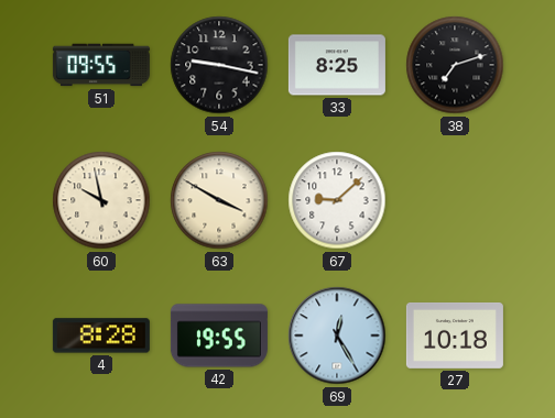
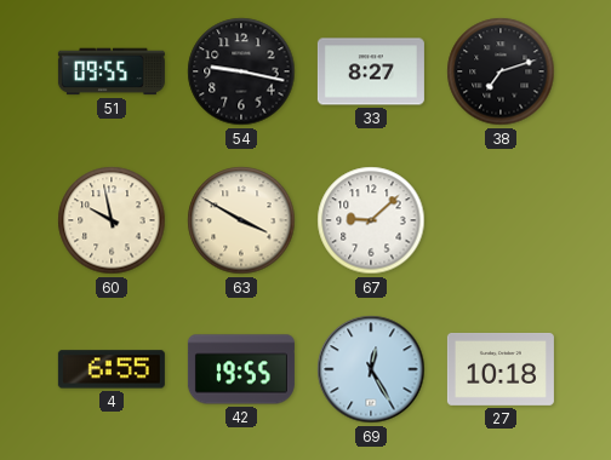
33: 8:25 -> 8:27
4: 8:28 -> 6:55
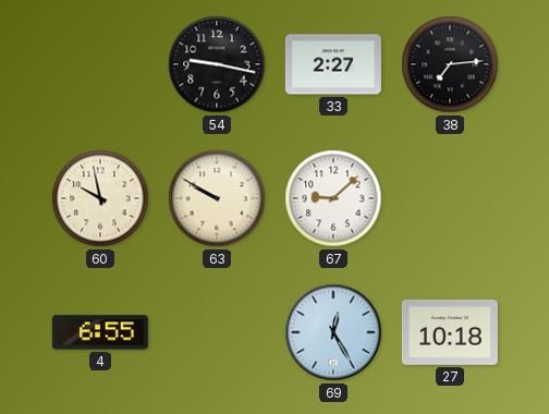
51: 09:55 -> none
33: 8:27 -> 2:27
38: 7:12 -> 7:14
63: 3:50 -> 9:50
42: 19:55 -> none
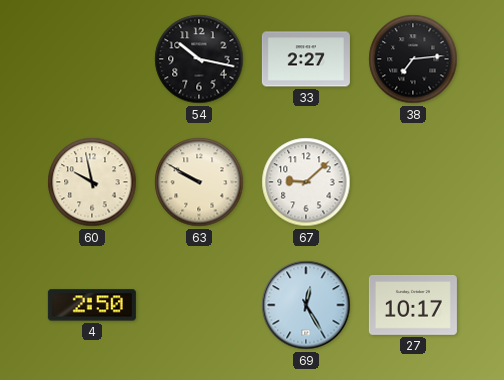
54: 9:17 -> 10:17
4: 6:55 -> 2:50
27: 10:18 -> 10:17
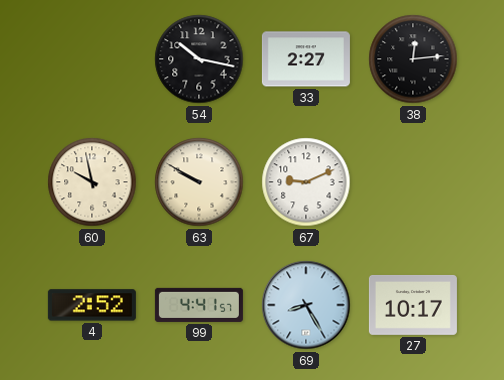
38: 7:14 -> 12:14
67: 9:08 -> 9:11
4: 2:50 -> 2:52
99: none -> 4:41
69: 12:25 -> 8:25
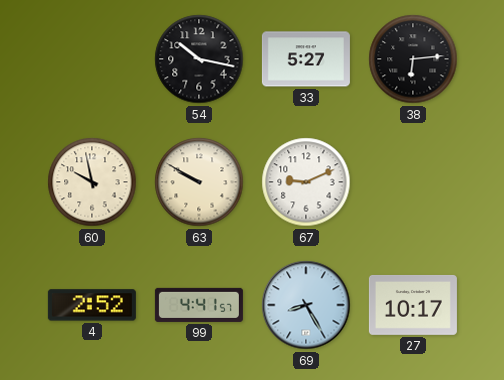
33: 2:27 -> 5:27
38: 12:14 -> 6:14
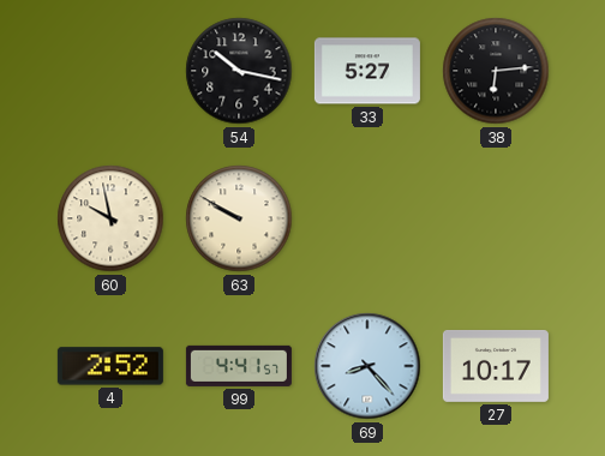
67: 9:11 -> none
69: 8:25 -> 8:23
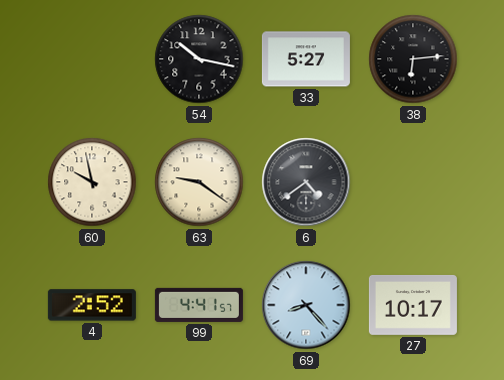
63: 9:50 -> 9:21
6: none -> 4:39
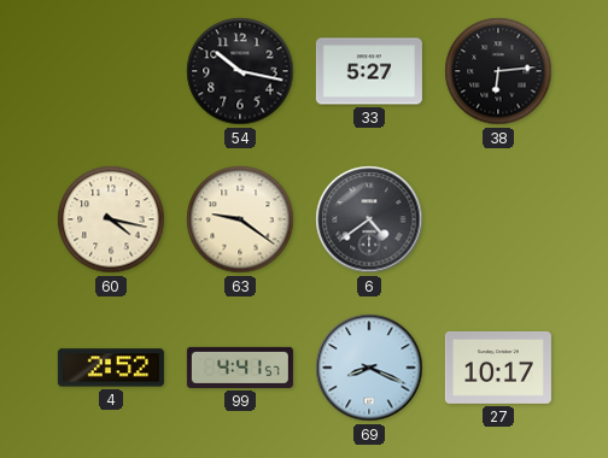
60: 9:58 -> 4:17
69: 8:23 -> 8:19
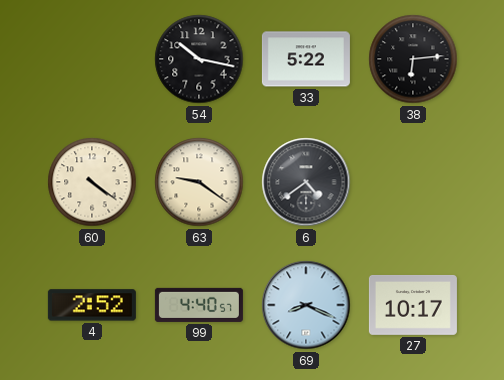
33: 5:27 -> 5:22
60: 4:17 -> 4:21
99: 4:41 -> 4:40
